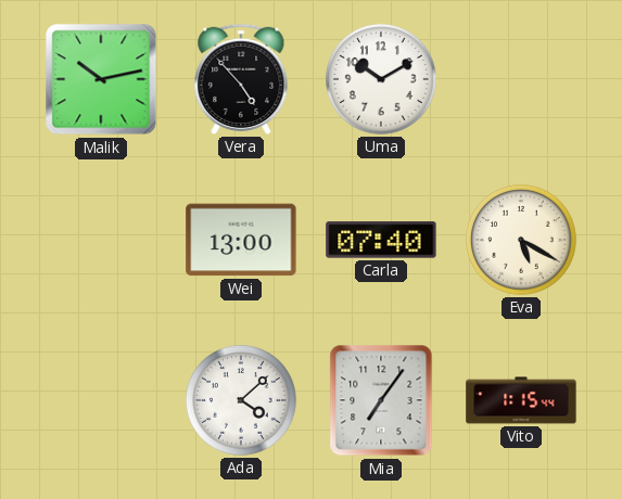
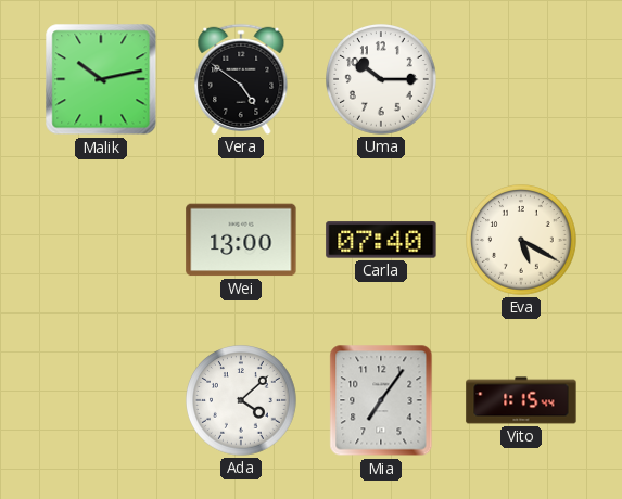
Vera: 4:53 -> 4:51
Uma: 10:10 -> 10:15
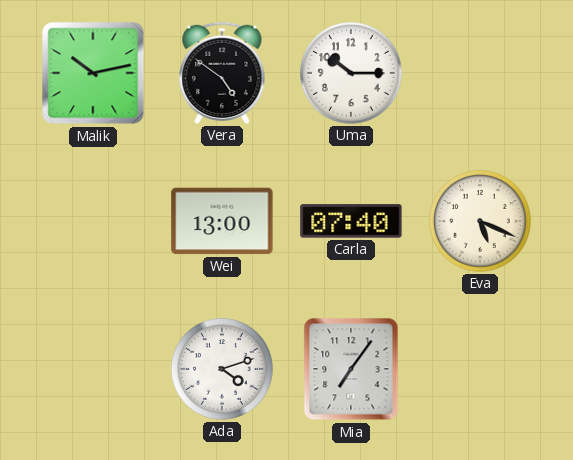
Eva: 5:20 -> 5:19
Ada: 4:08 -> 4:12
Vito: 1:15 -> none
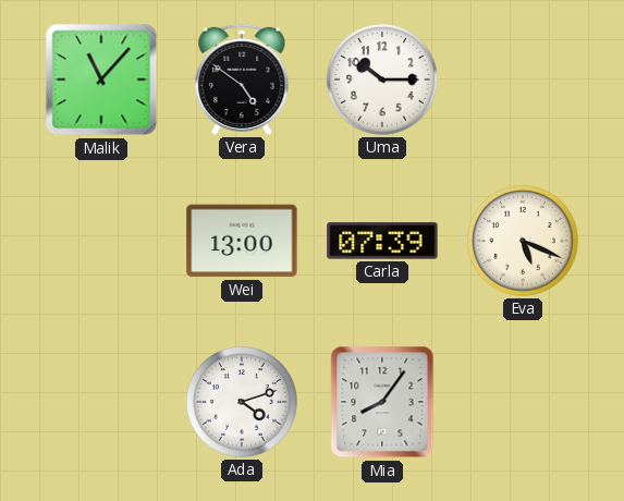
Malik: 10:13 -> 11:07
Carla: 07:40 -> 07:39
Mia: 7:06 -> 8:06
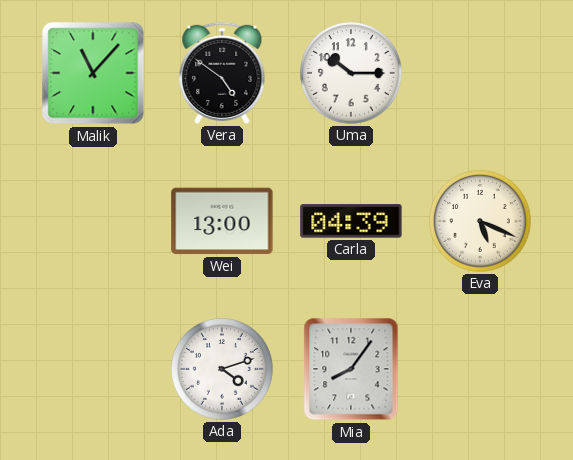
Carla: 07:39 -> 04:39
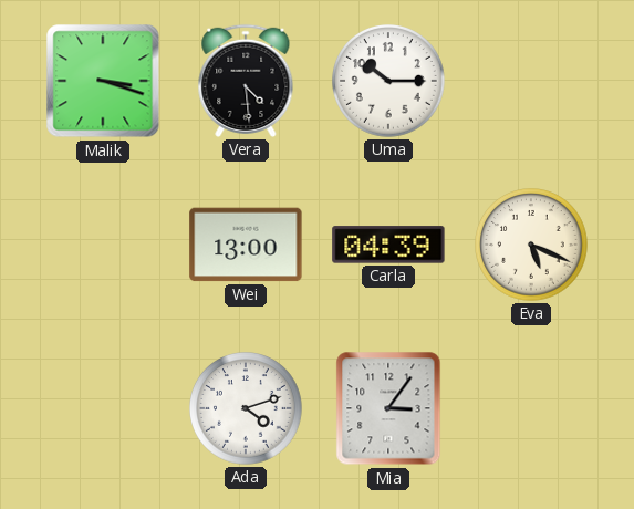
Malik: 11:07 -> 3:18
Vera: 4:51 -> 4:29
Mia: 8:06 -> 3:06
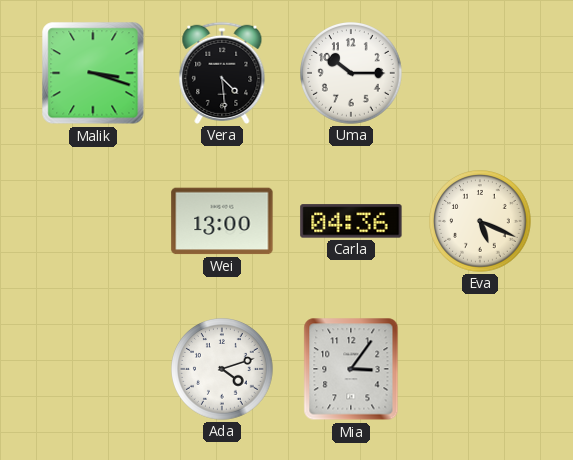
Carla: 04:39 -> 04:36
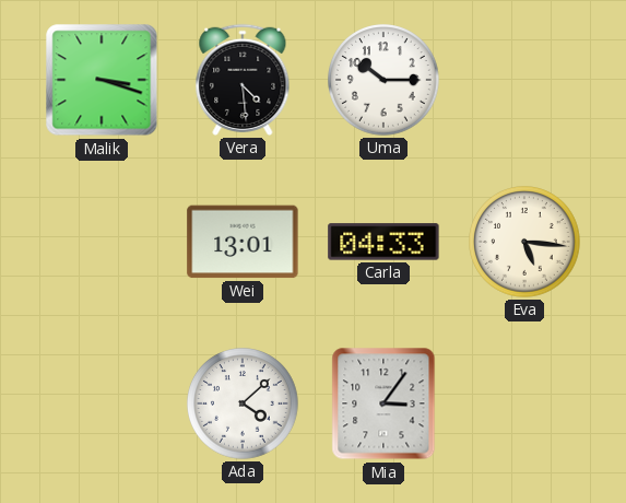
Wei: 13:00 -> 13:01
Carla: 04:36 -> 04:33
Eva: 5:19 -> 5:16
Ada: 4:12 -> 4:08
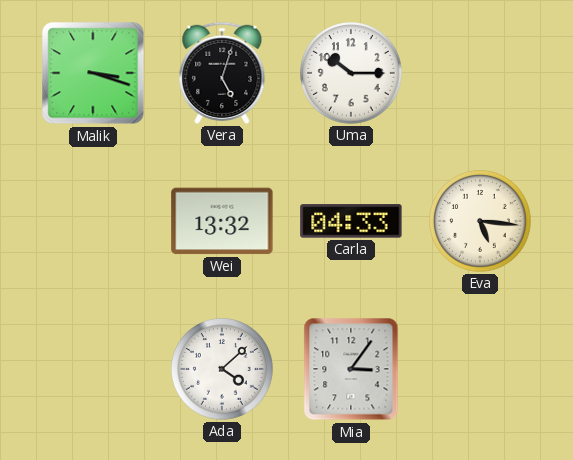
Vera: 4:29 -> 5:03
Wei: 13:01 -> 13:32
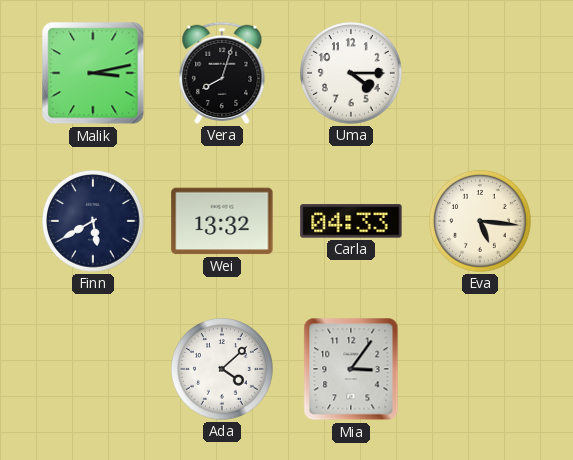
Malik: 3:18 -> 3:13
Vera: 5:03 -> 8:03
Uma: 10:15 -> 4:15
Finn: none -> 5:40
